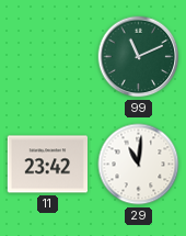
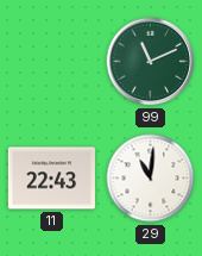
11: 23:42 -> 22:43
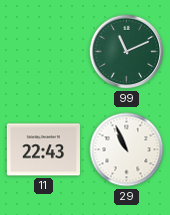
29: 11:01 -> 10:56
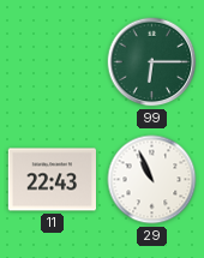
99: 11:11 -> 6:15
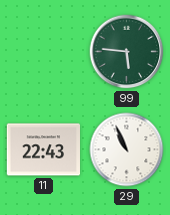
99: 6:15 -> 5:46
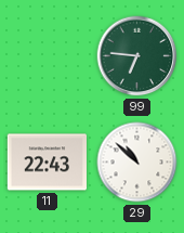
99: 5:46 -> 6:46
29: 10:56 -> 10:52
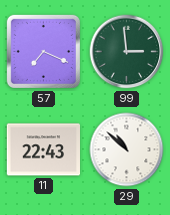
57: none -> 7:19
99: 6:46 -> 2:59
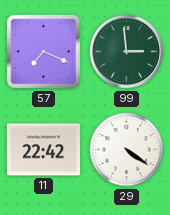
11: 22:43 -> 22:42
29: 10:52 -> 4:21
